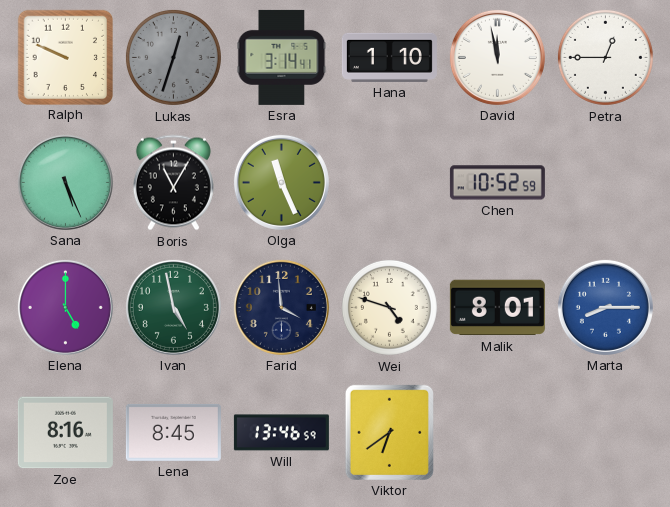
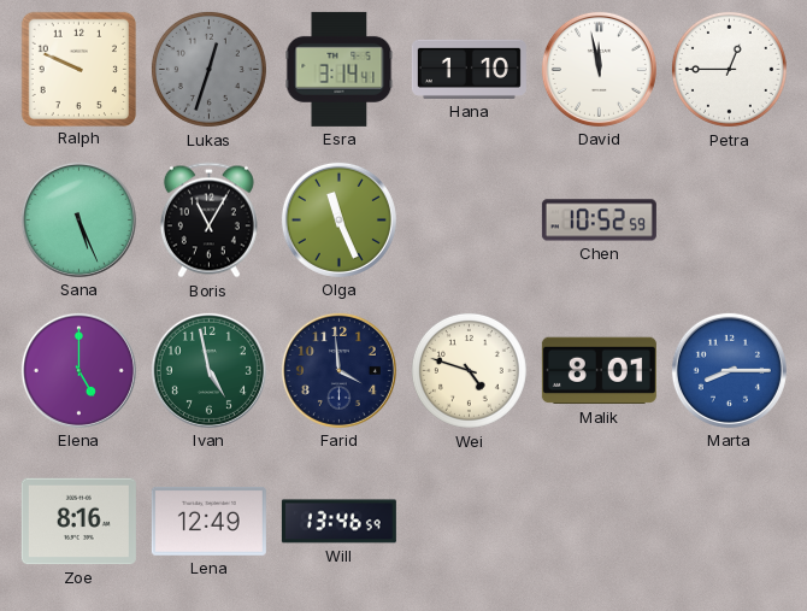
Lena: 8:45 -> 12:49
Viktor: 6:39 -> none
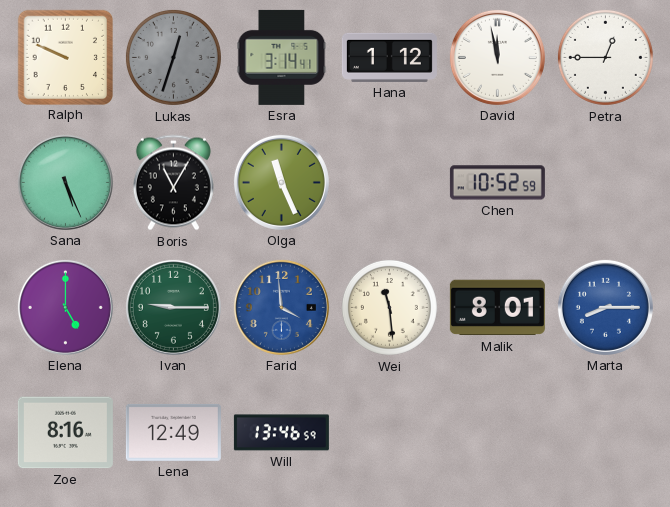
Hana: 1:10 -> 1:12
Ivan: 4:58 -> 9:15
Farid dial: navy -> blue
Wei: 4:48 -> 11:29
